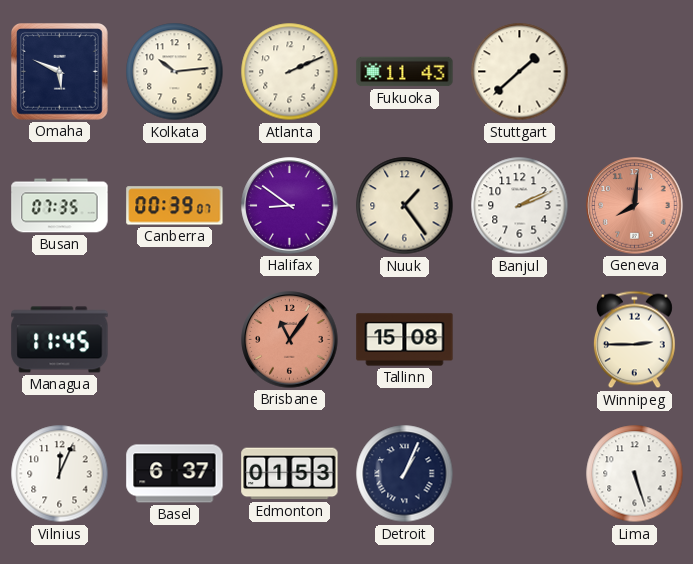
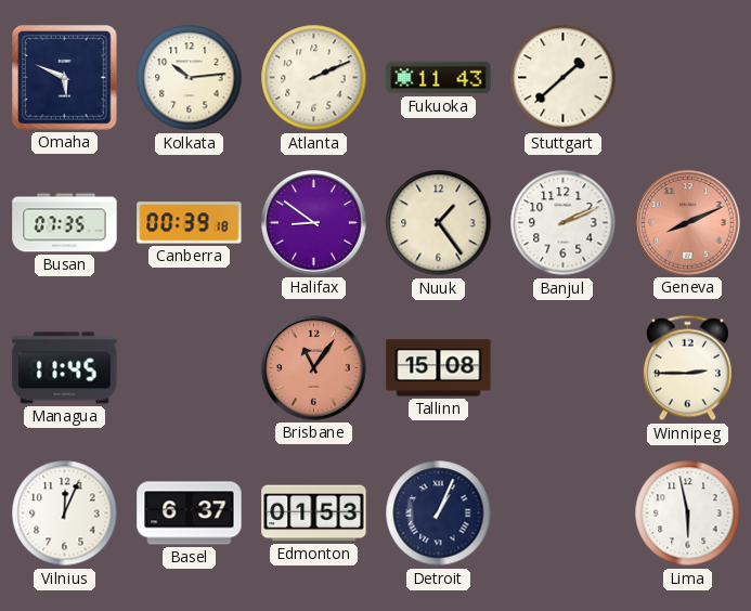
Canberra: 00:39:07 -> 00:39:18
Geneva: 8:01 -> 8:11
Lima: 5:27 -> 5:58
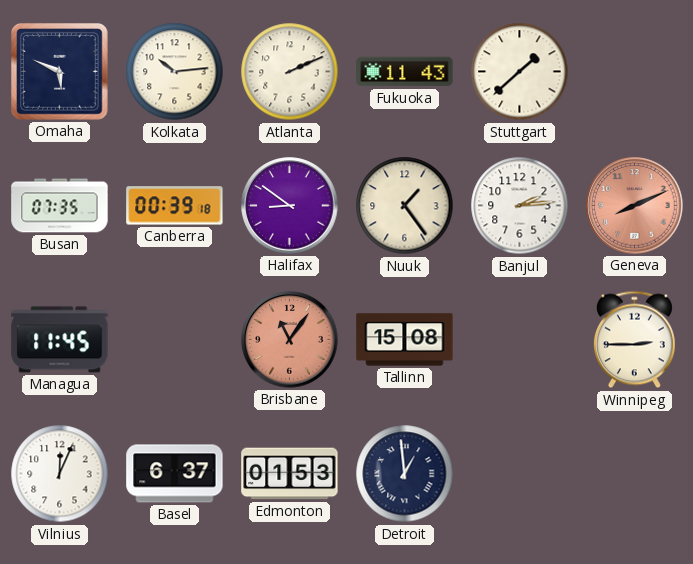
Banjul: 2:11 -> 2:14
Detroit: 1:04 -> 12:59
Lima: 5:58 -> none
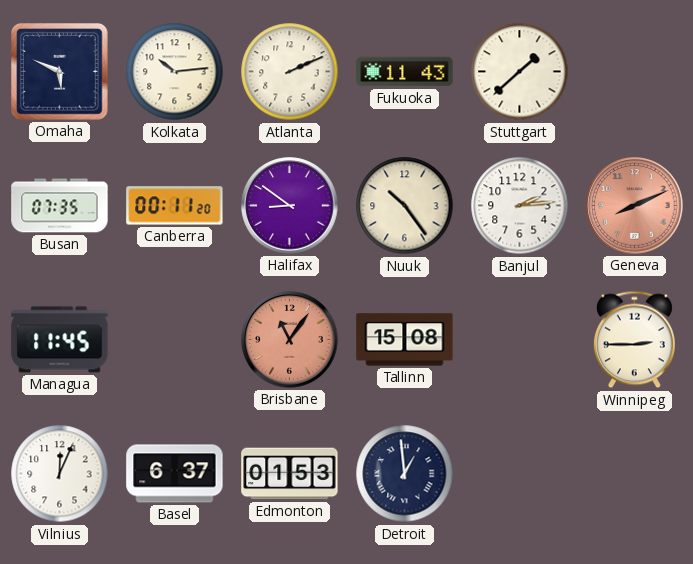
Canberra: 00:39 -> 00:11
Nuuk: 1:24 -> 10:24
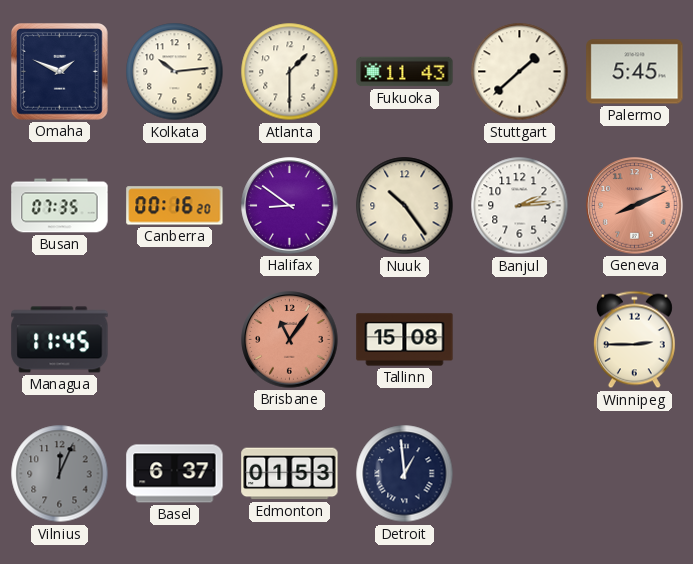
Omaha: 5:49 -> 1:49
Atlanta: 2:11 -> 1:30
Palermo: none -> 5:45
Canberra: 00:11 -> 00:16
Vilnius dial: white -> grey
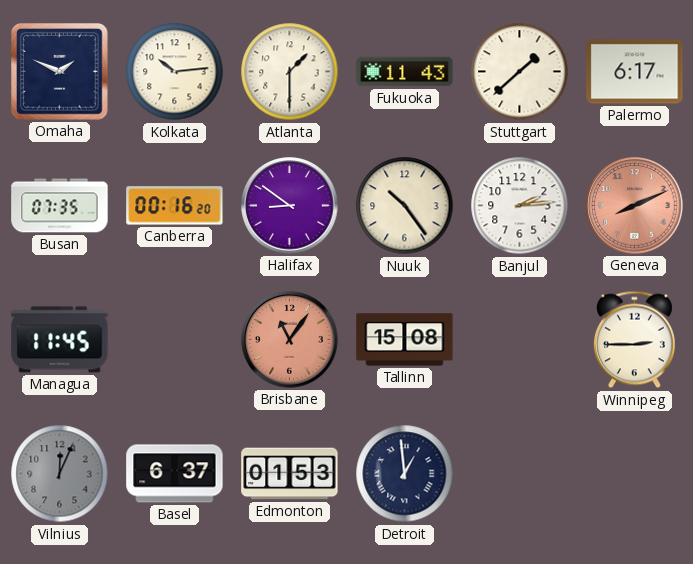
Palermo: 5:45 -> 6:17
